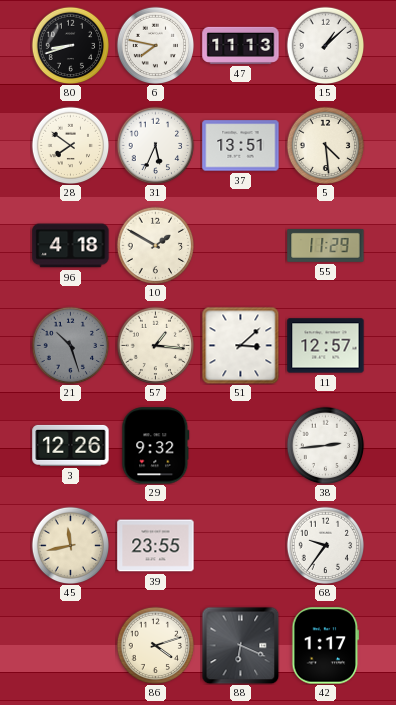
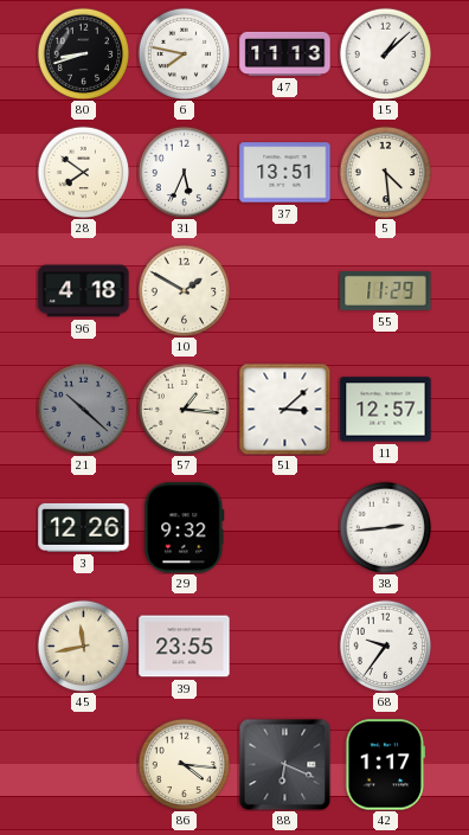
21: 10:27 -> 10:22
86: 4:12 -> 4:16
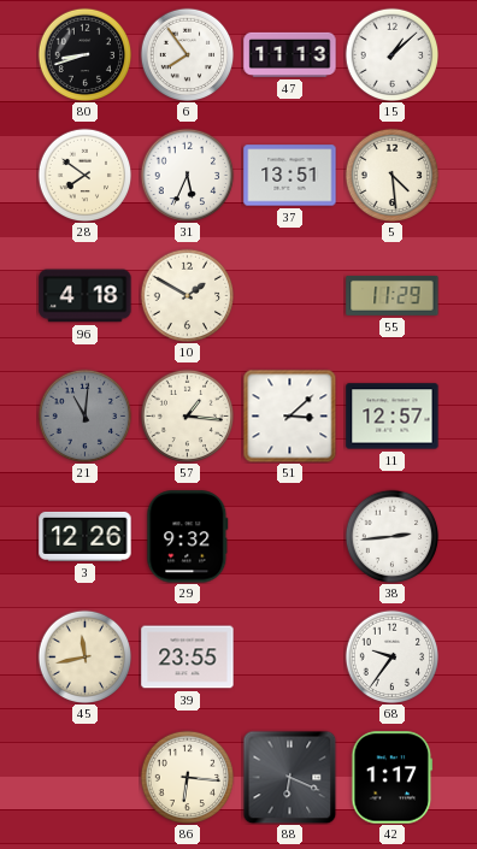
6: 7:47 -> 7:54
21: 10:22 -> 11:01
86: 4:16 -> 6:16
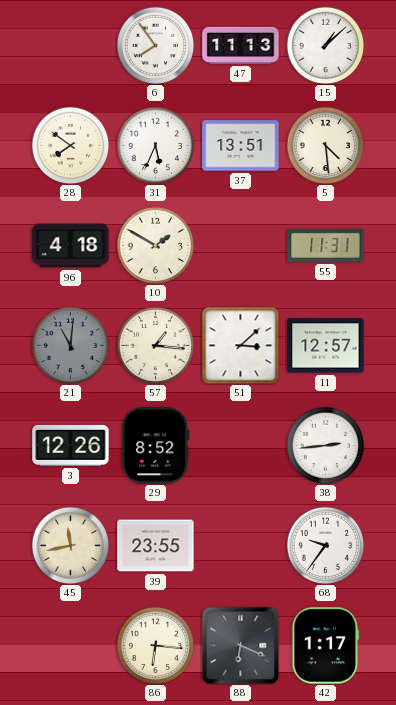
80: 8:42 -> none
55: 11:29 -> 11:31
29: 9:32 -> 8:52
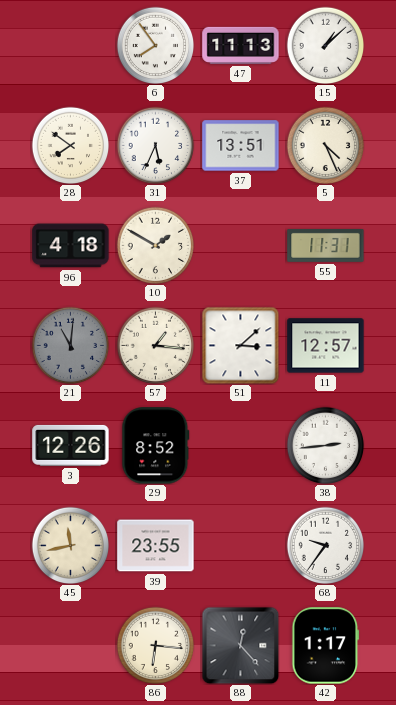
5: 4:29 -> 4:26
88: 6:19 -> 12:23
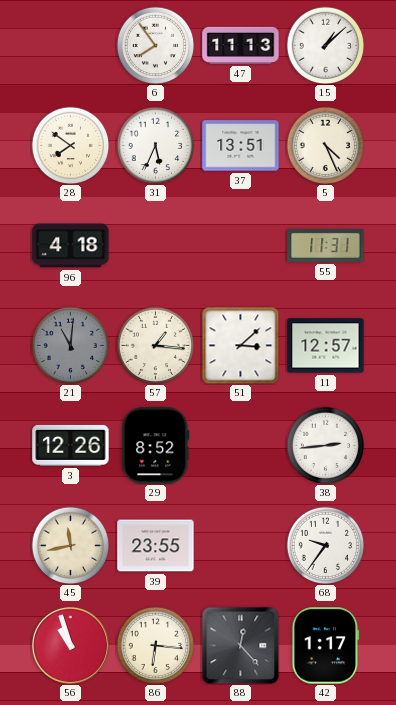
10: 1:50 -> none
56: none -> 10:57
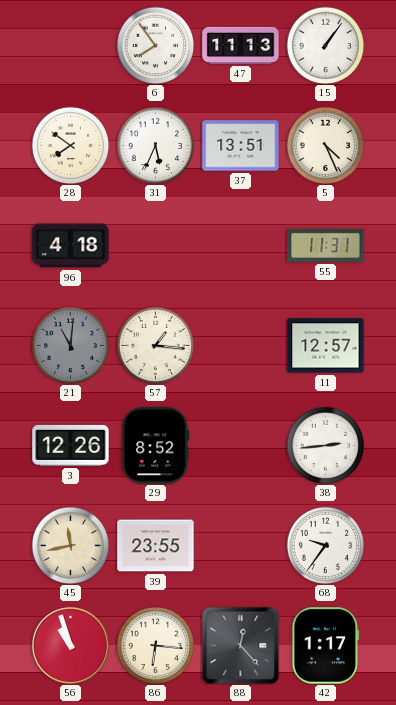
15: 1:08 -> 1:06
51: 3:08 -> none
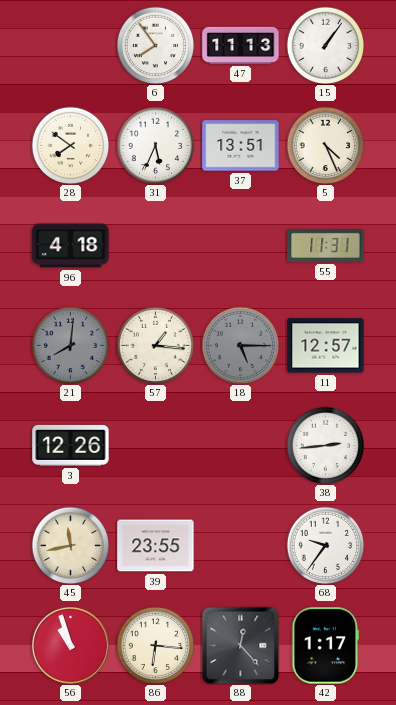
21: 11:01 -> 8:01
18: none -> 5:15
29: 8:52 -> none
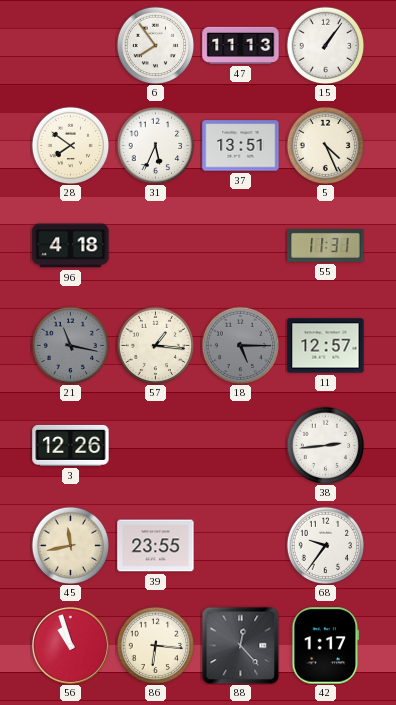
21: 8:01 -> 11:17
